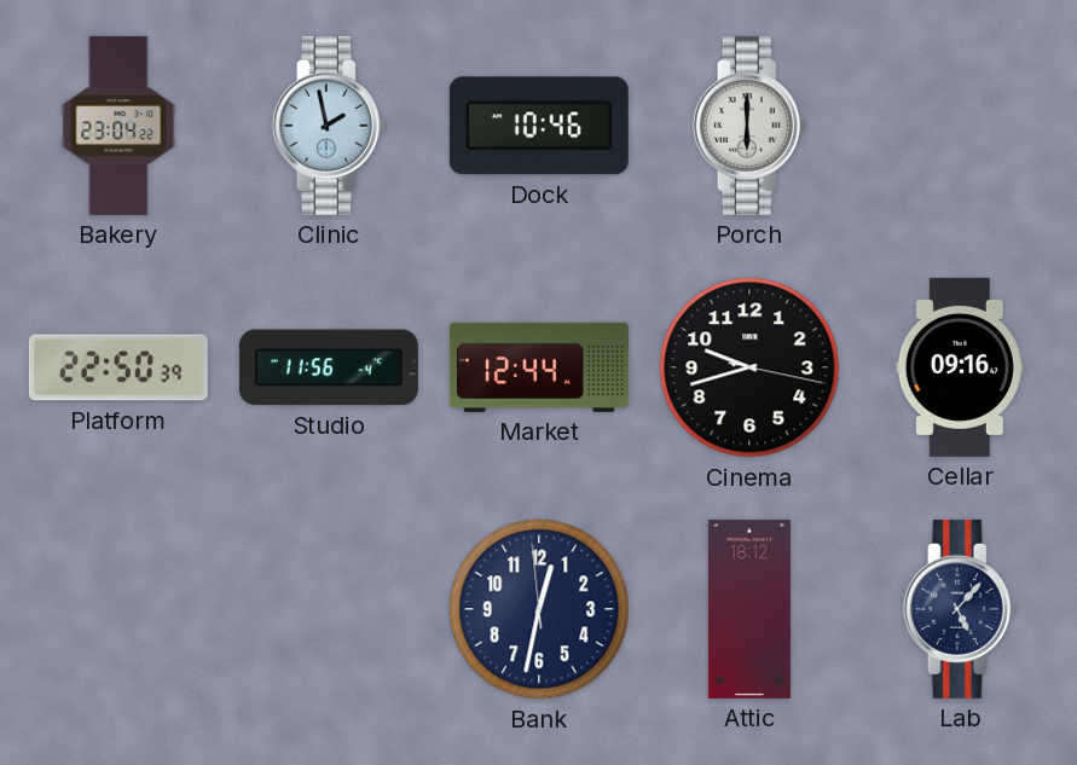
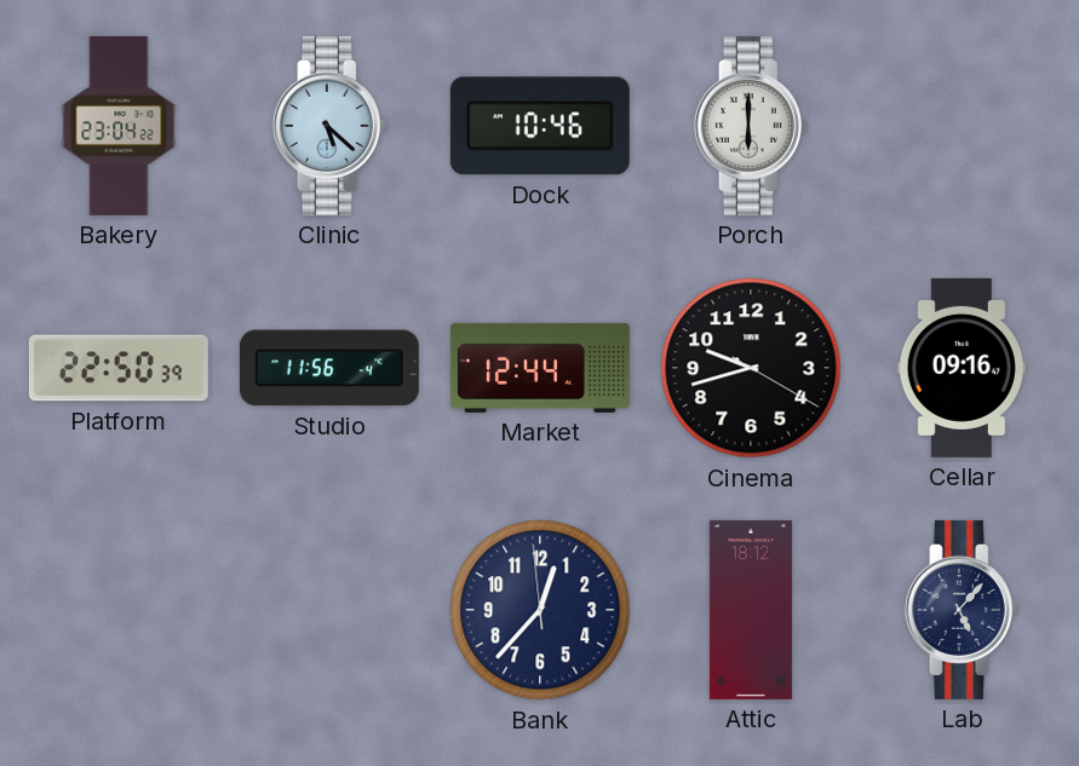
Clinic: 1:58 -> 5:22
Cinema: 9:42:17 -> 9:42:20
Bank: 12:31 -> 12:36
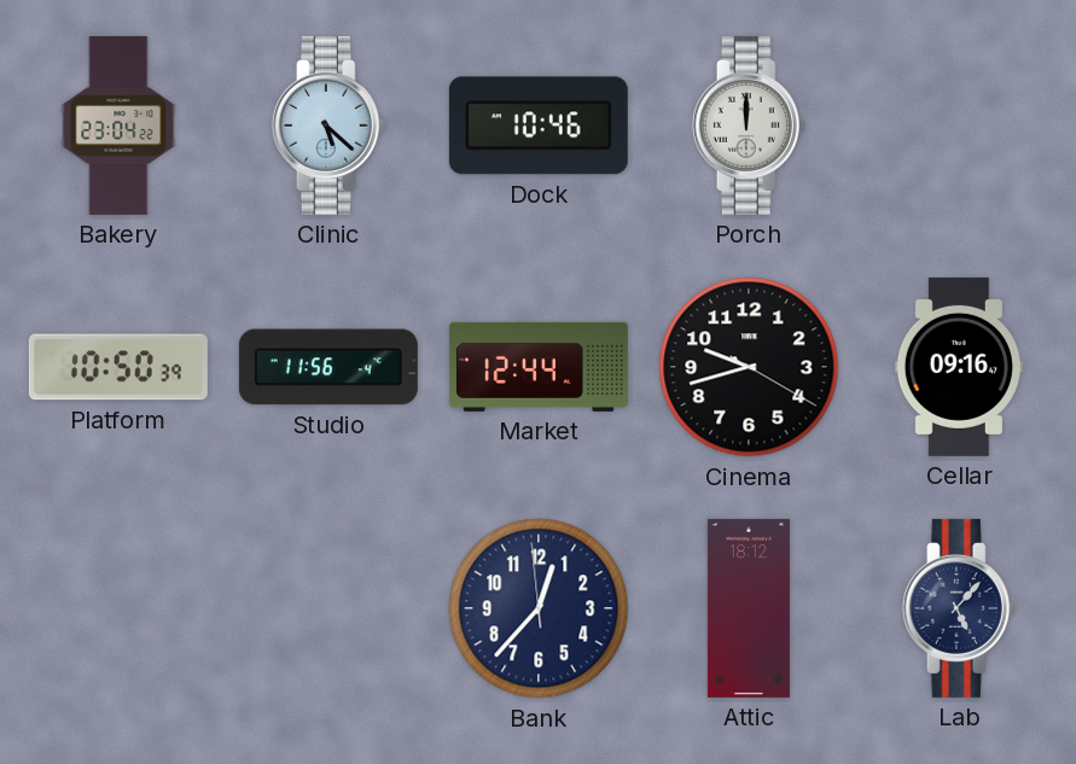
Porch: 6:00 -> 12:00
Platform: 22:50 -> 10:50
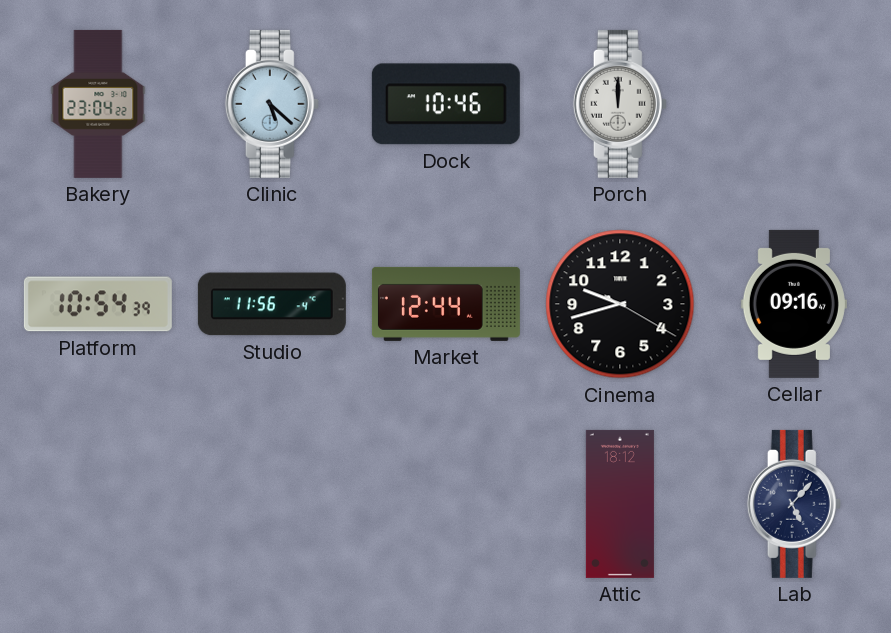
Platform: 10:50 -> 10:54
Bank: 12:36 -> none
